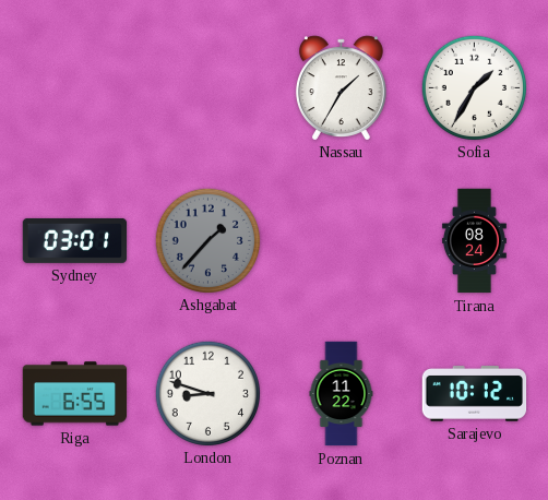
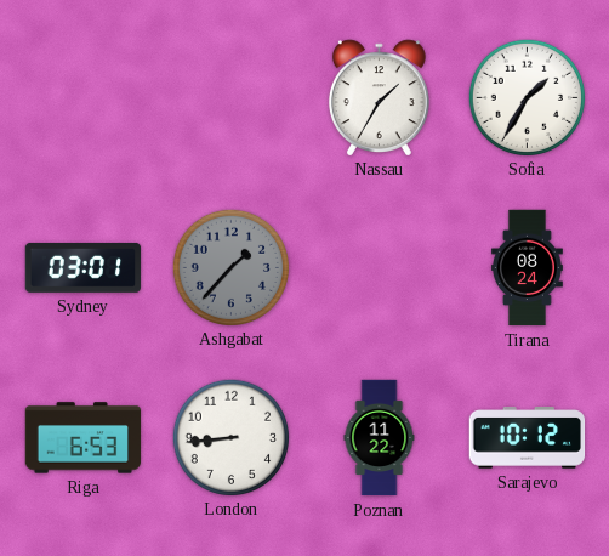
Riga: 6:55 -> 6:53
London: 8:48 -> 8:44
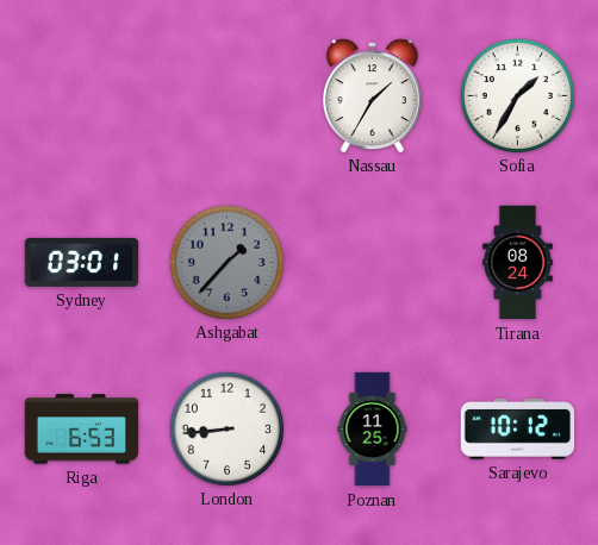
Poznan: 11:22 -> 11:25
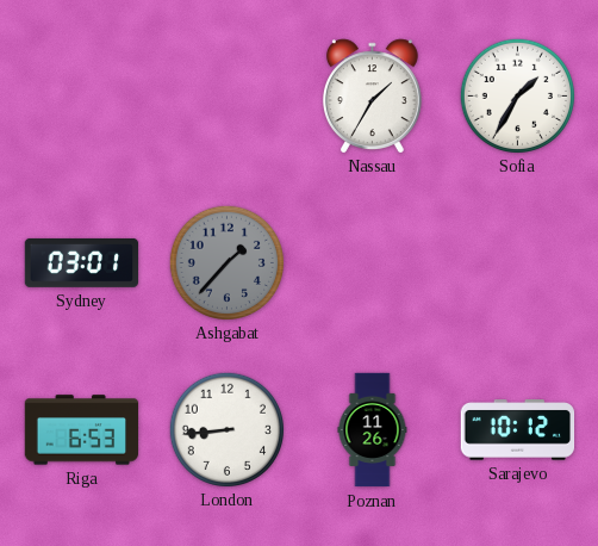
Tirana: 08:24 -> none
Poznan: 11:25 -> 11:26
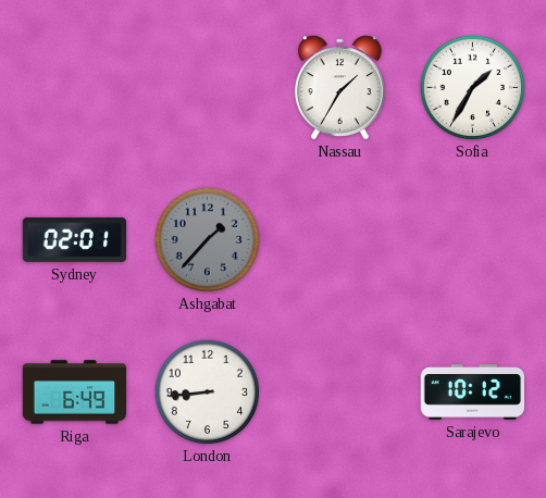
Sydney: 03:01 -> 02:01
Riga: 6:53 -> 6:49
Poznan: 11:26 -> none
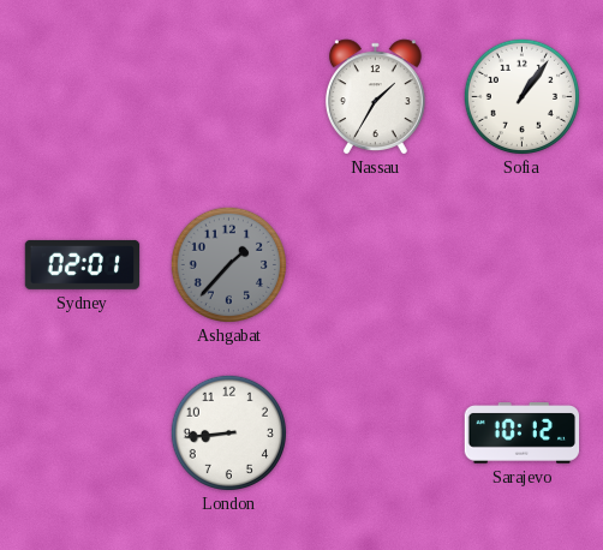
Sofia: 1:35 -> 1:06
Riga: 6:49 -> none
